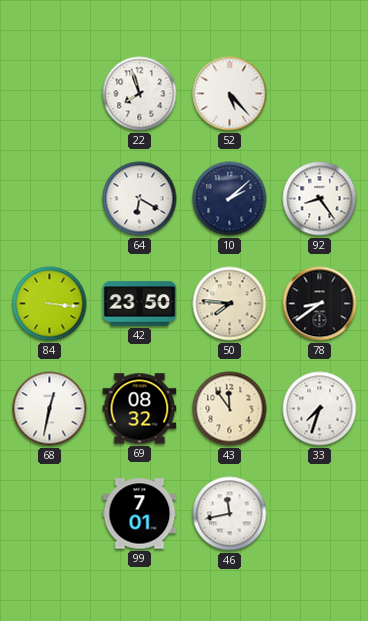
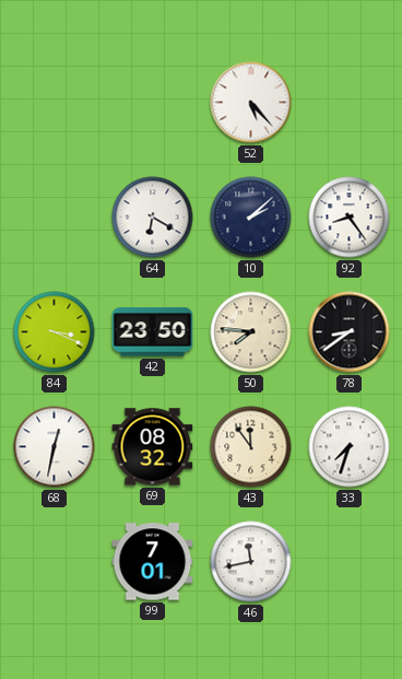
22: 7:57 -> none
84: 3:16 -> 3:19
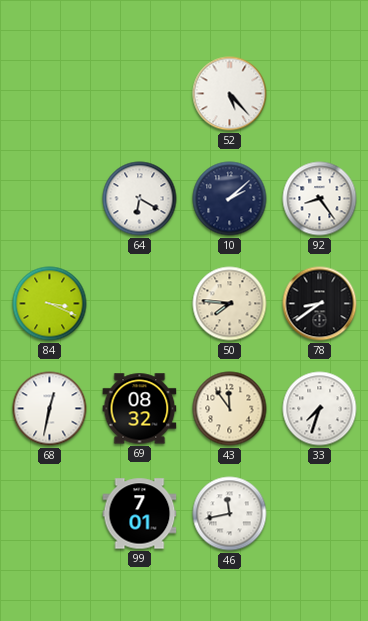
42: 23:50 -> none
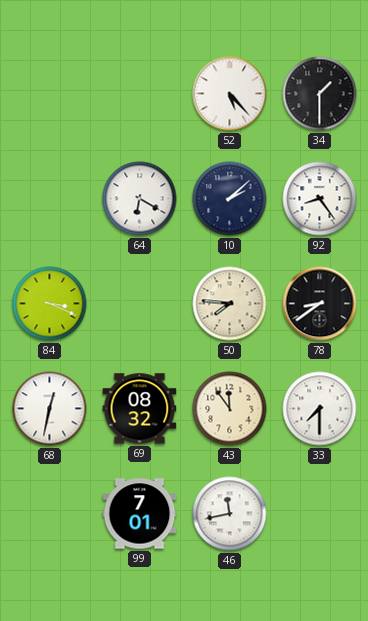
34: none -> 1:30
33: 7:33 -> 7:30
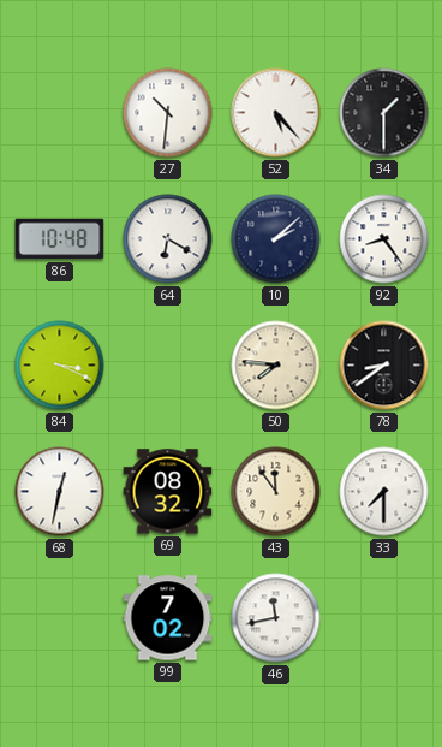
27: none -> 10:31
86: none -> 10:48
99: 7:01 -> 7:02
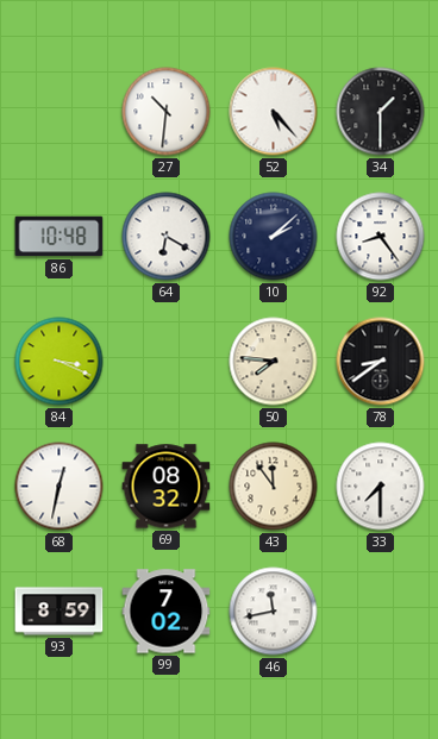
93: none -> 8:59
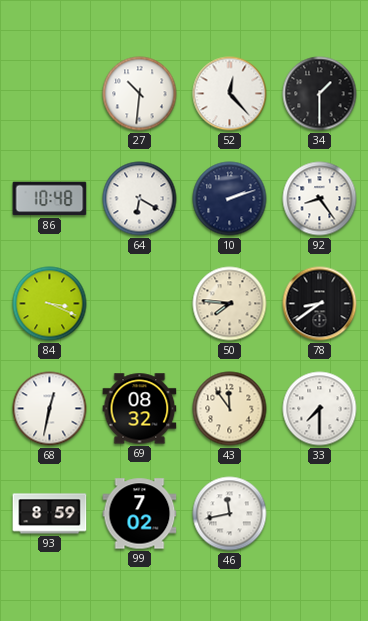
52: 5:23 -> 12:23
10: 2:08 -> 2:12
